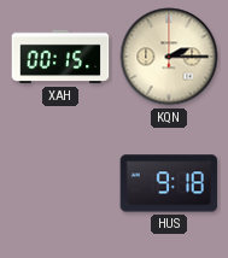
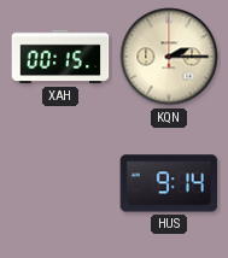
HUS: 9:18 -> 9:14
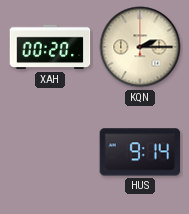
XAH: 00:15 -> 00:20
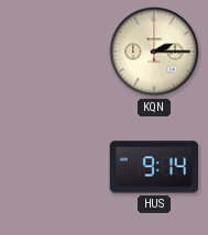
XAH: 00:20 -> none
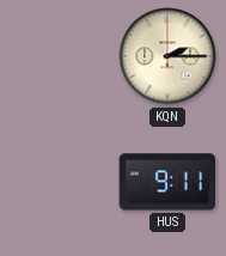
HUS: 9:14 -> 9:11
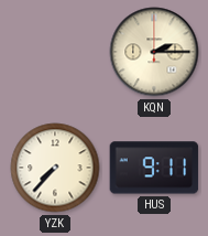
YZK: none -> 7:37
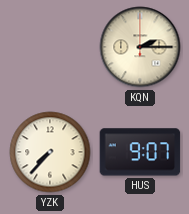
HUS: 9:11 -> 9:07
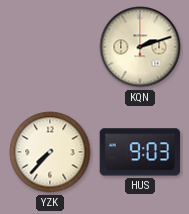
KQN: 2:15 -> 2:12
HUS: 9:07 -> 9:03
